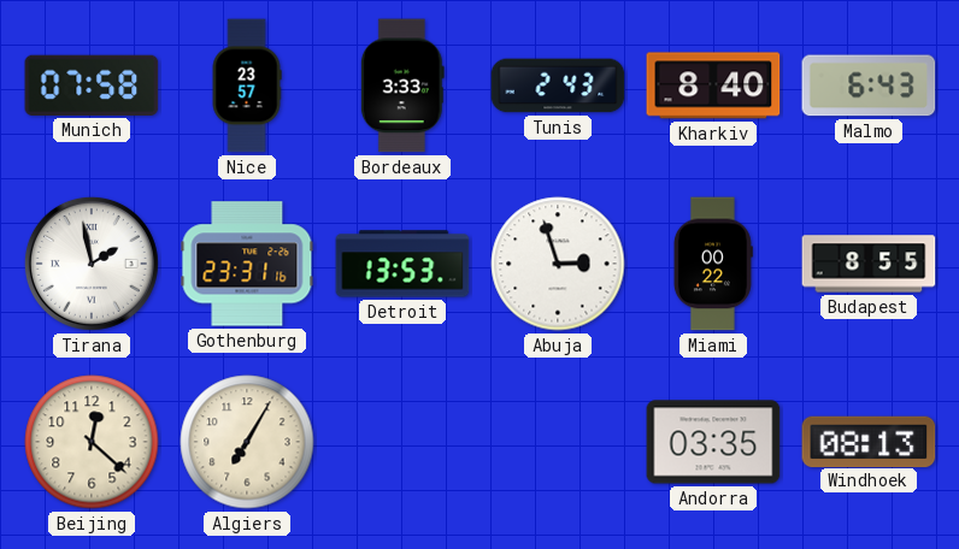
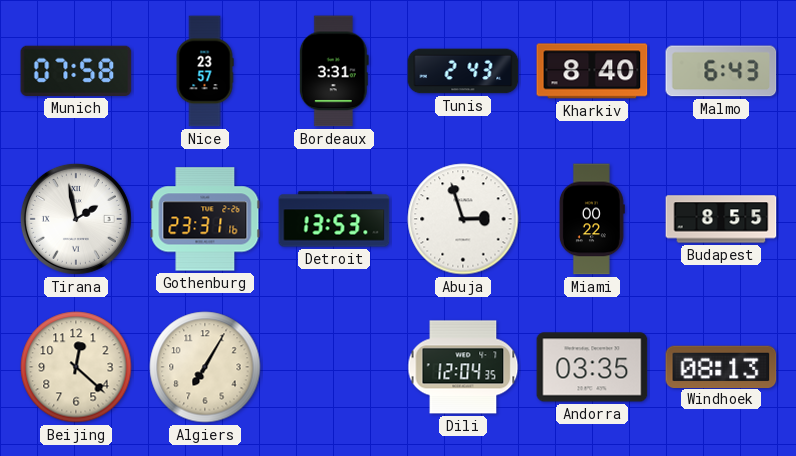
Bordeaux: 3:33 -> 3:31
Dili: none -> 12:04
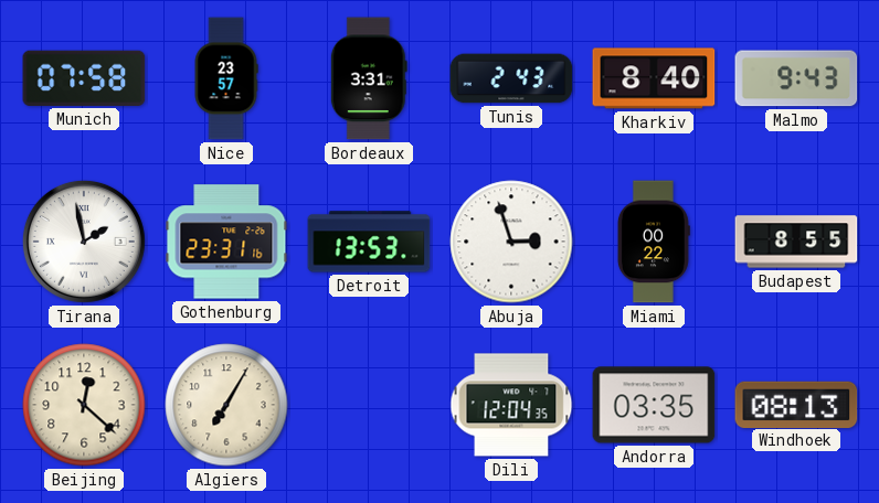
Malmo: 6:43 -> 9:43
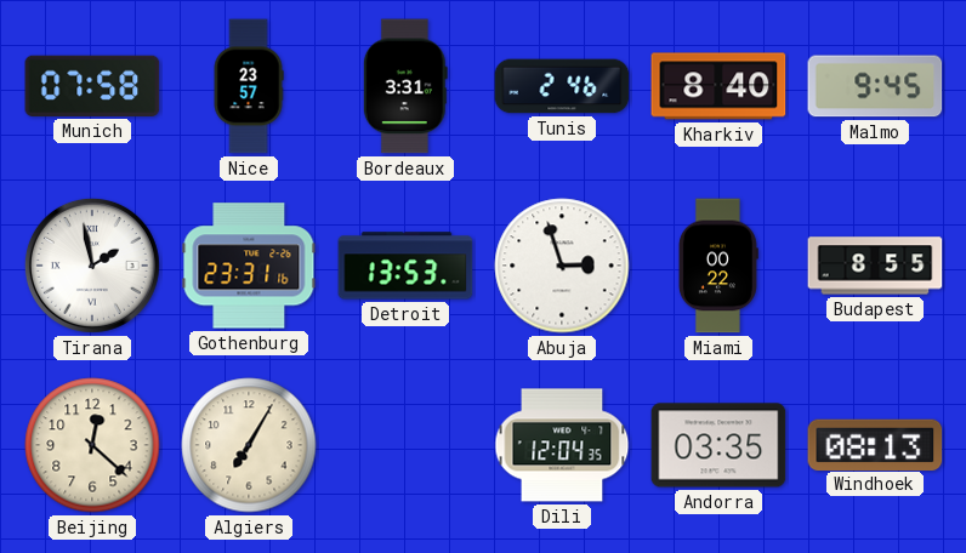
Tunis: 2:43 -> 2:46
Malmo: 9:43 -> 9:45
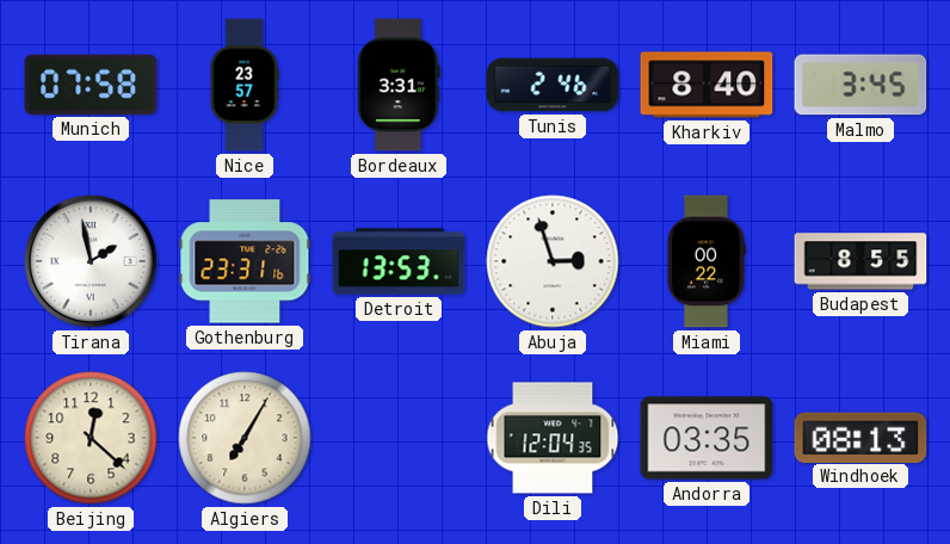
Malmo: 9:45 -> 3:45
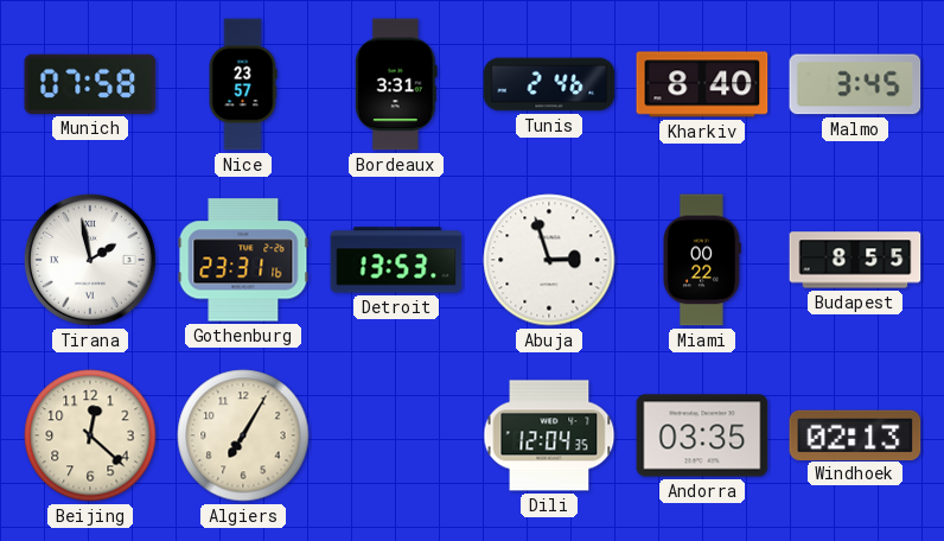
Windhoek: 08:13 -> 02:13
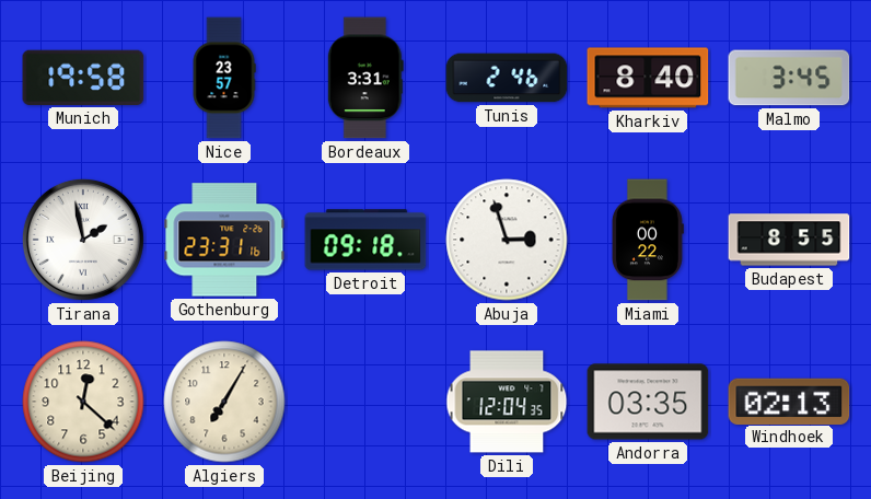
Munich: 07:58 -> 19:58
Detroit: 13:53 -> 09:18
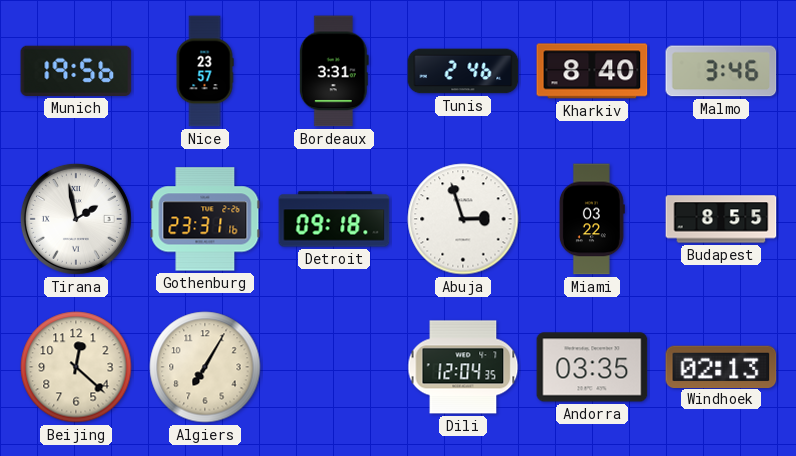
Munich: 19:58 -> 19:56
Malmo: 3:45 -> 3:46
Miami: 00:22 -> 03:22
